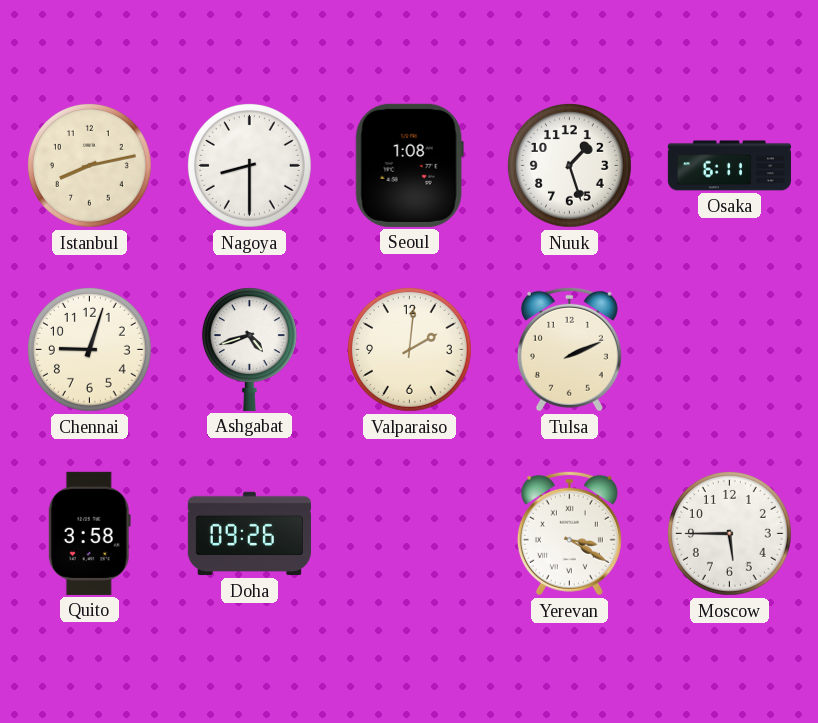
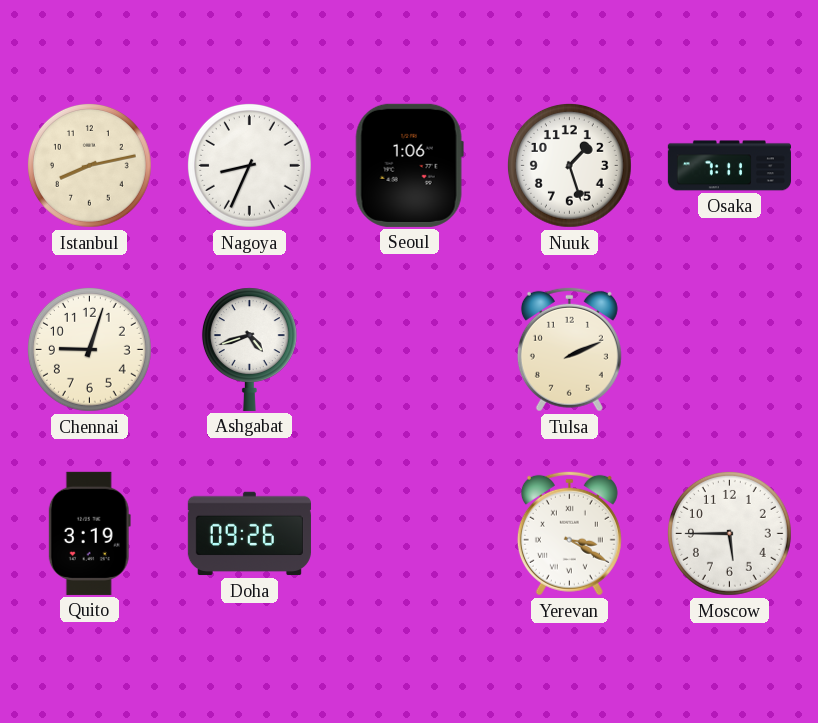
Nagoya: 8:30 -> 8:34
Seoul: 1:08 -> 1:06
Osaka: 6:11 -> 7:11
Valparaiso: 2:01 -> none
Quito: 3:58 -> 3:19
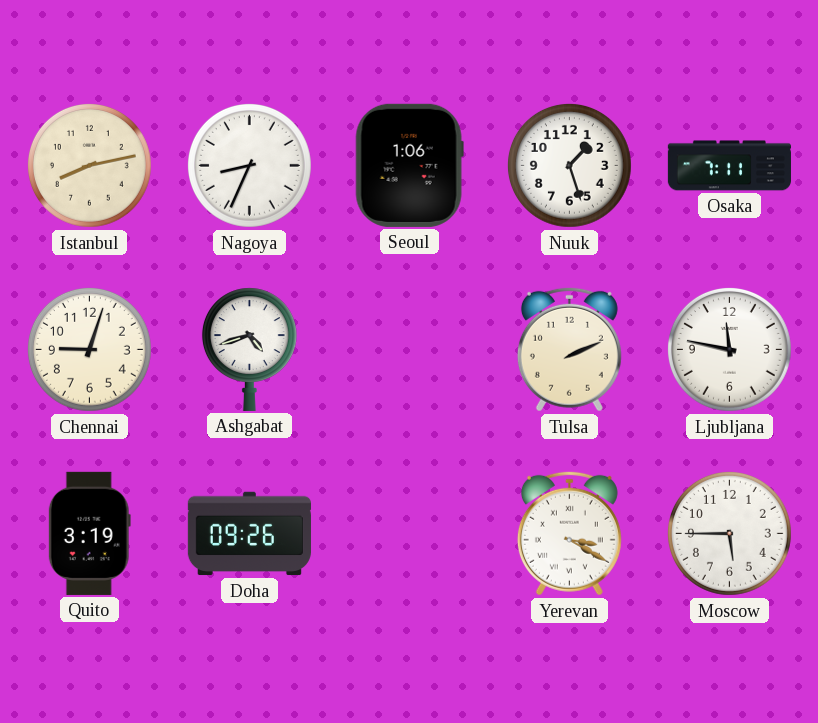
Ljubljana: none -> 11:47
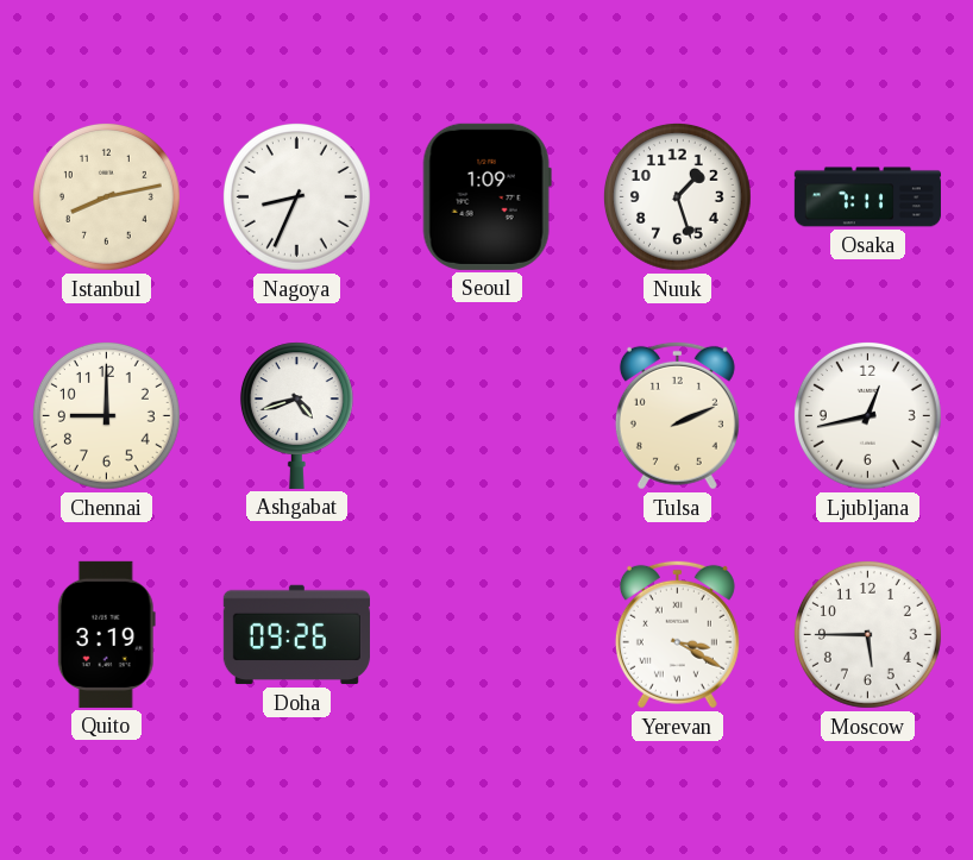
Seoul: 1:06 -> 1:09
Chennai: 9:03 -> 9:00
Ljubljana: 11:47 -> 12:43
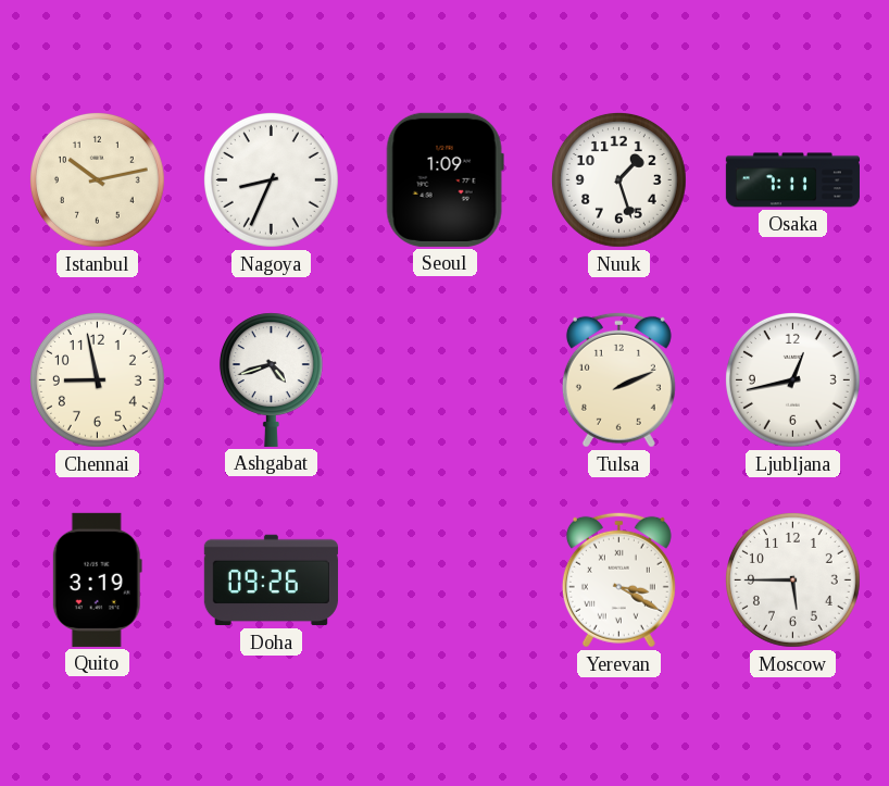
Istanbul: 8:13 -> 10:13
Chennai: 9:00 -> 8:58
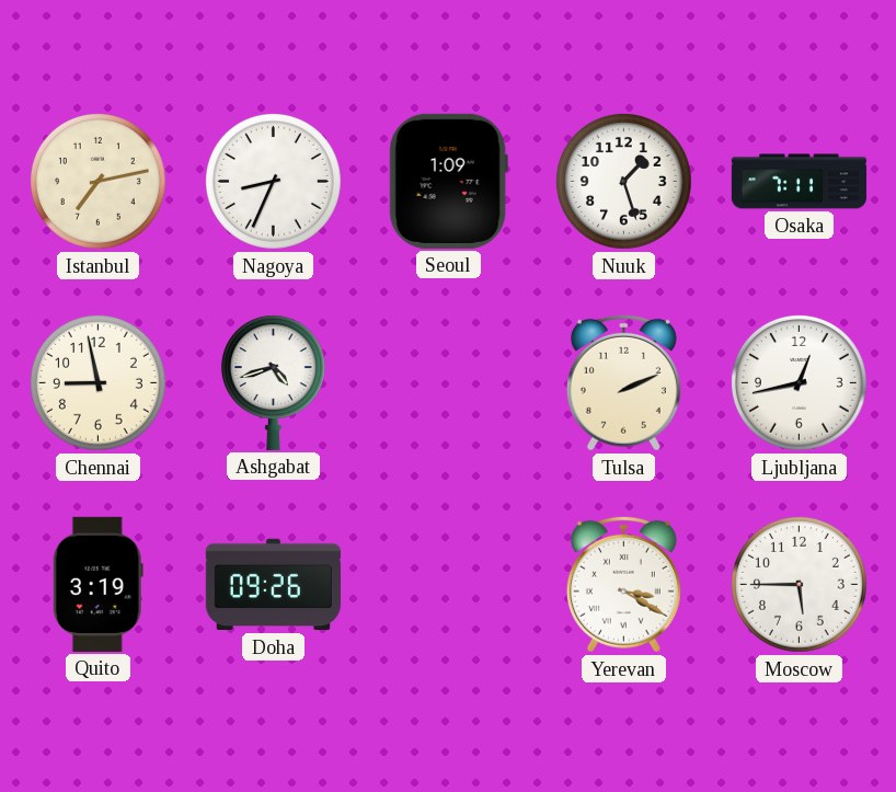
Istanbul: 10:13 -> 7:13
